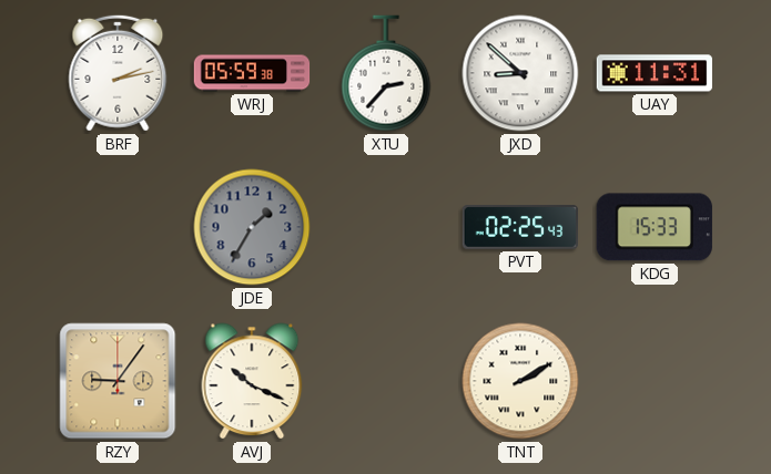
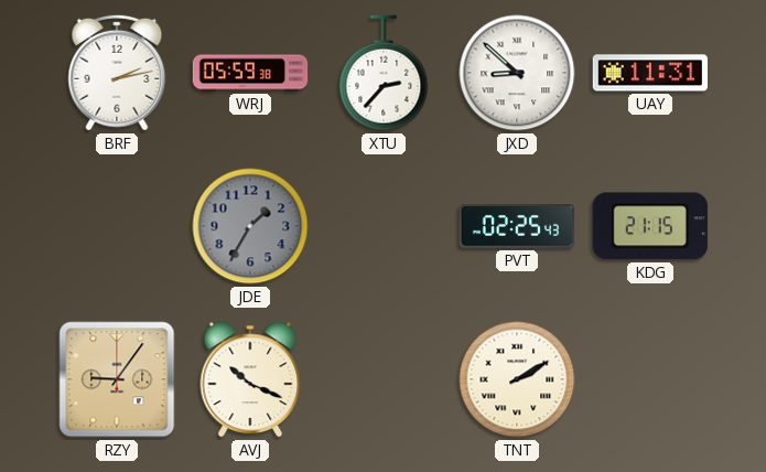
KDG: 15:33 -> 21:15
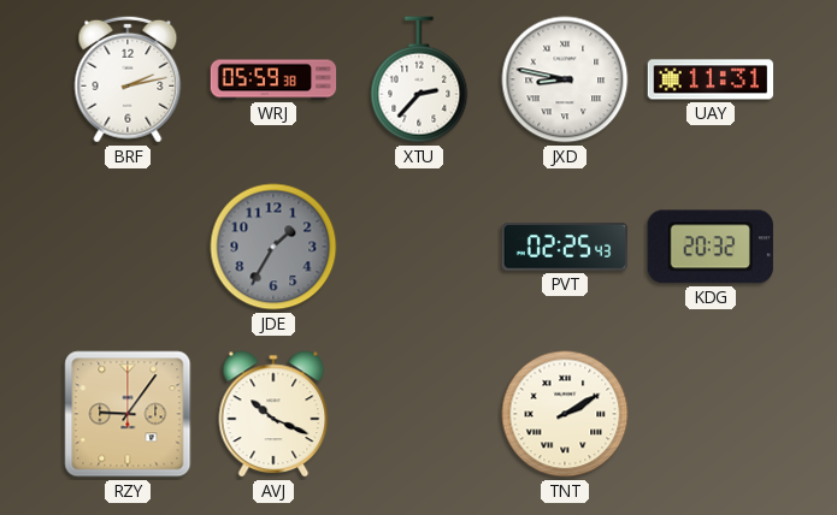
JXD: 8:52 -> 8:47
KDG: 21:15 -> 20:32
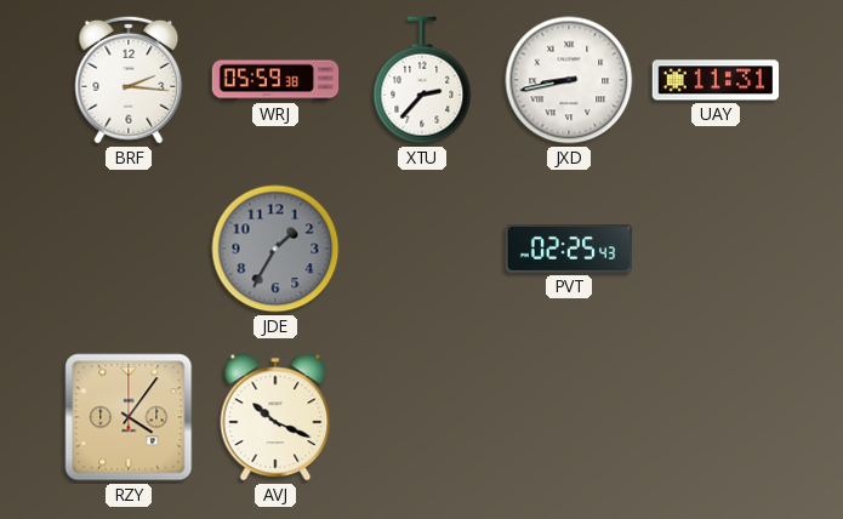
BRF: 2:13 -> 2:16
JXD: 8:47 -> 8:43
KDG: 20:32 -> none
RZY: 9:06 -> 4:06
TNT: 2:10 -> none
